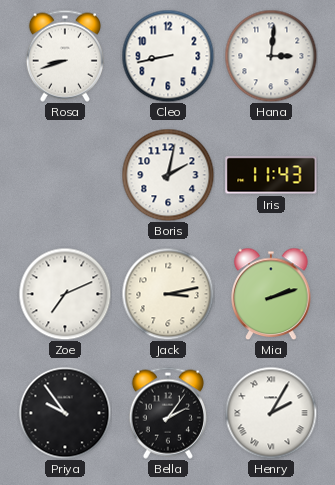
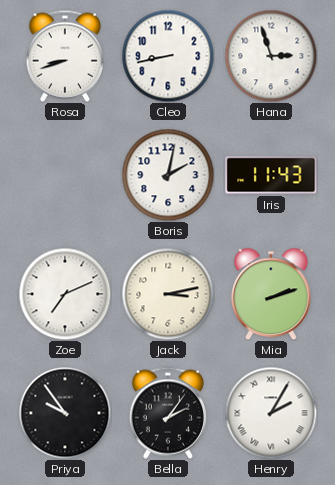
Hana: 3:01 -> 2:57
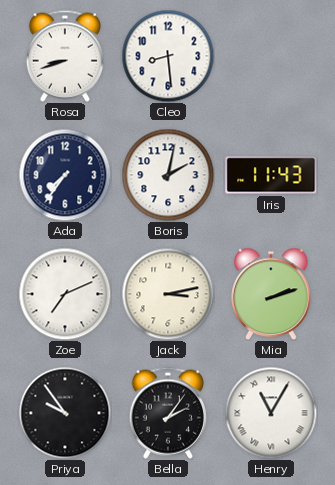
Cleo: 8:43 -> 8:29
Hana: 2:57 -> none
Ada: none -> 7:36
Henry: 2:05 -> 11:05
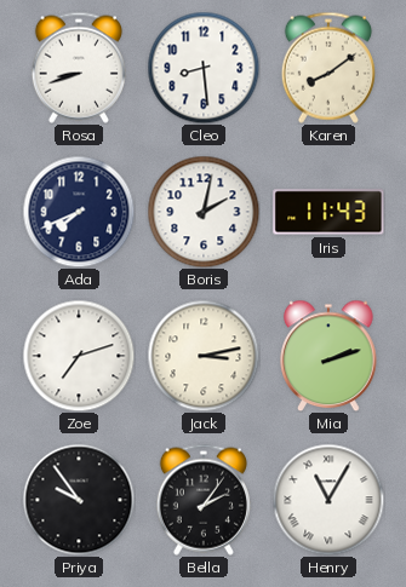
Karen: none -> 8:09
Ada: 7:36 -> 7:41
Zoe: 7:11 -> 7:12
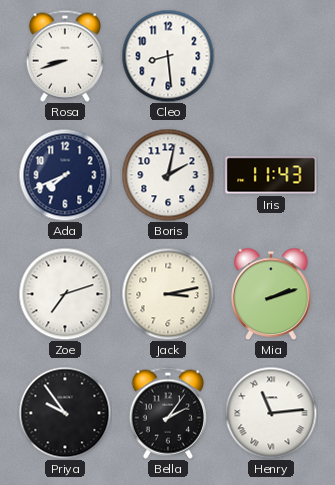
Karen: 8:09 -> none
Henry: 11:05 -> 11:14
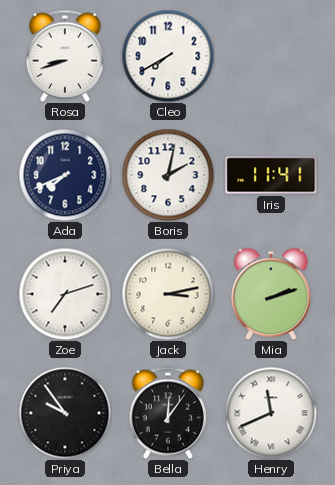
Cleo: 8:29 -> 7:40
Iris: 11:43 -> 11:41
Bella: 2:06 -> 12:06
Henry: 11:14 -> 11:41
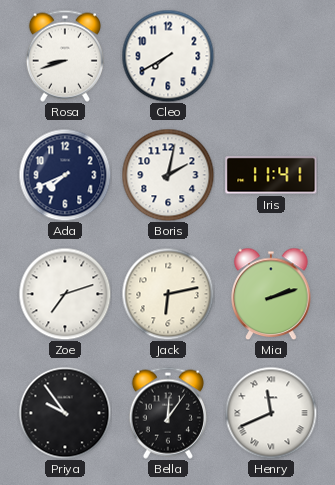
Jack: 3:13 -> 6:13
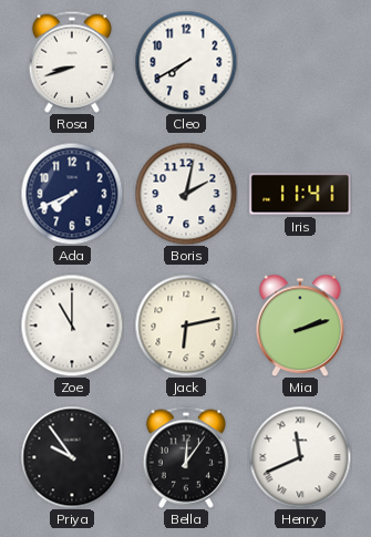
Zoe: 7:12 -> 11:00
